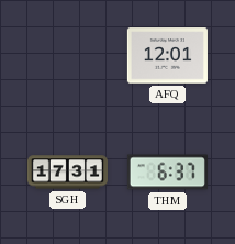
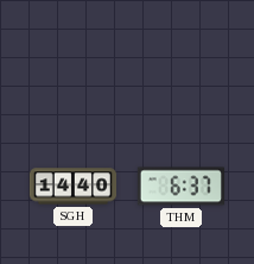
AFQ: 12:01 -> none
SGH: 17:31 -> 14:40
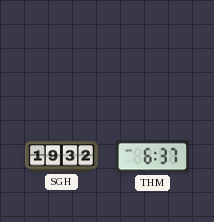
SGH: 14:40 -> 19:32
